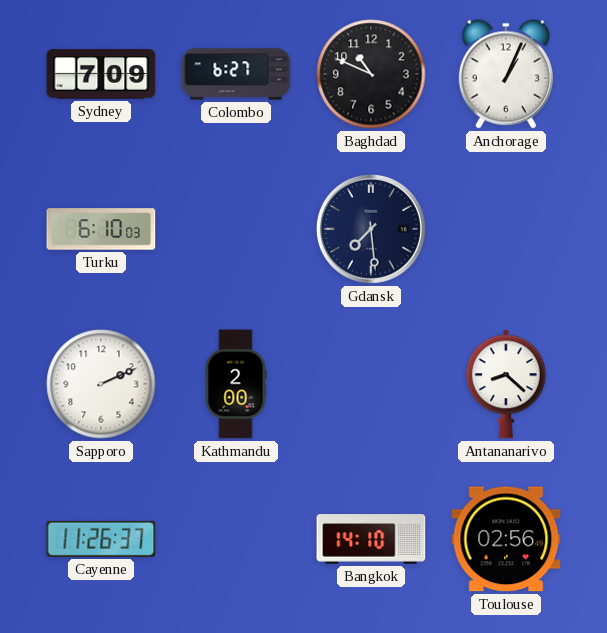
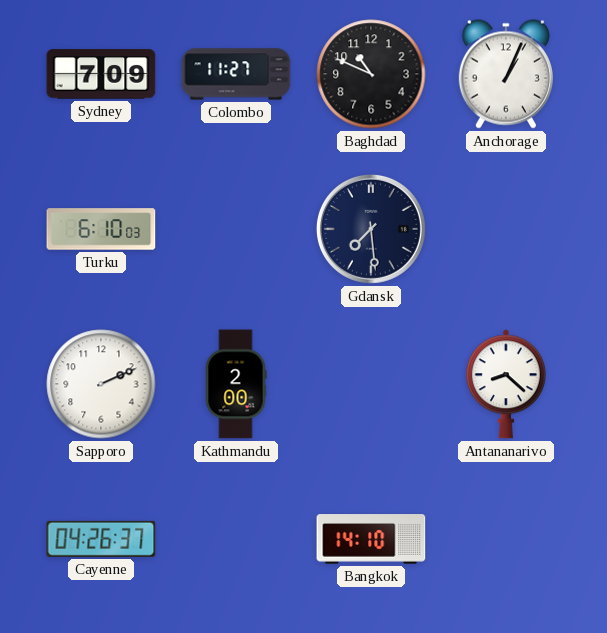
Colombo: 6:27 -> 11:27
Cayenne: 11:26 -> 04:26
Toulouse: 02:56 -> none
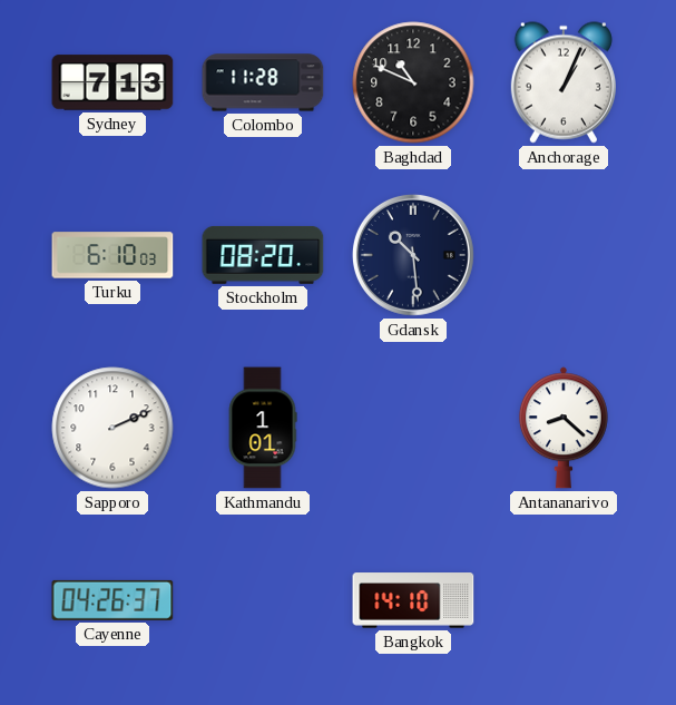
Sydney: 7:09 -> 7:13
Colombo: 11:27 -> 11:28
Stockholm: none -> 08:20
Gdansk: 7:29 -> 10:29
Kathmandu: 2:00 -> 1:01
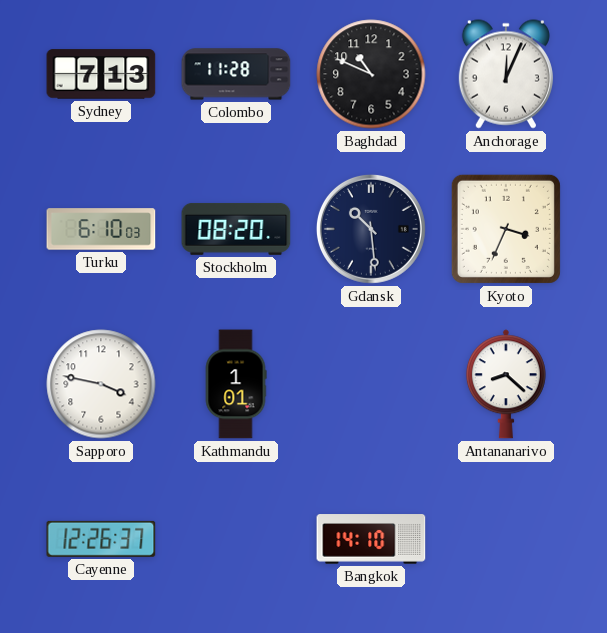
Anchorage: 1:04 -> 12:04
Kyoto: none -> 3:34
Sapporo: 2:11 -> 3:47
Cayenne: 04:26 -> 12:26
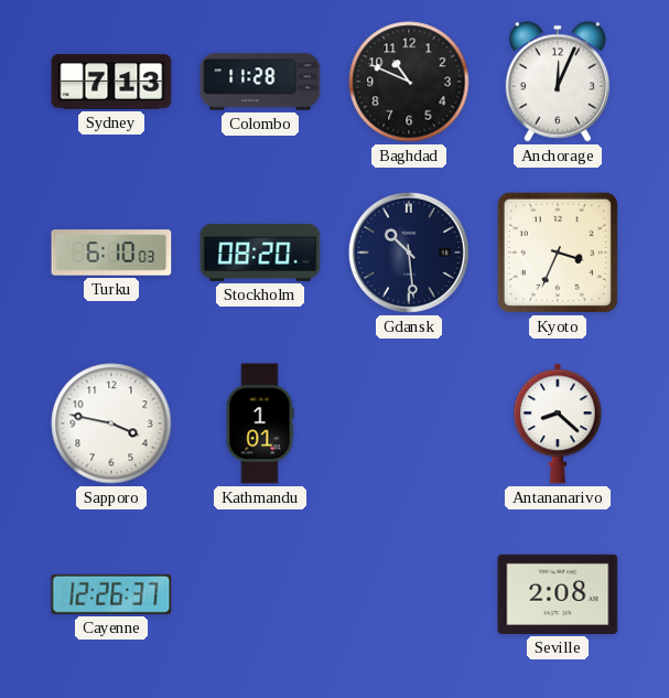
Bangkok: 14:10 -> none
Seville: none -> 2:08
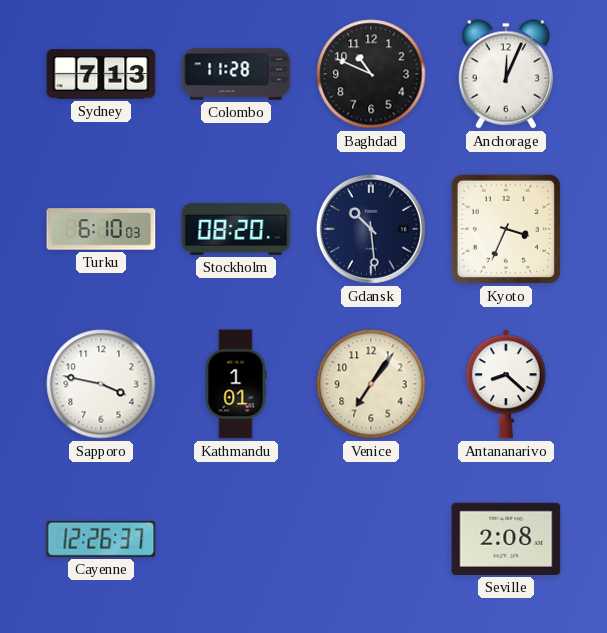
Venice: none -> 7:06
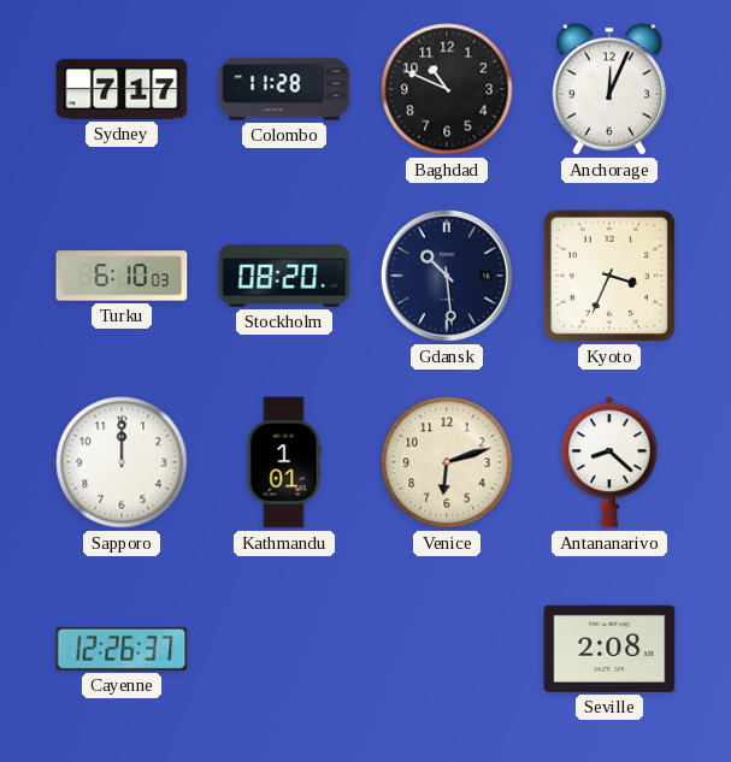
Sydney: 7:13 -> 7:17
Sapporo: 3:47 -> 12:00
Venice: 7:06 -> 6:12
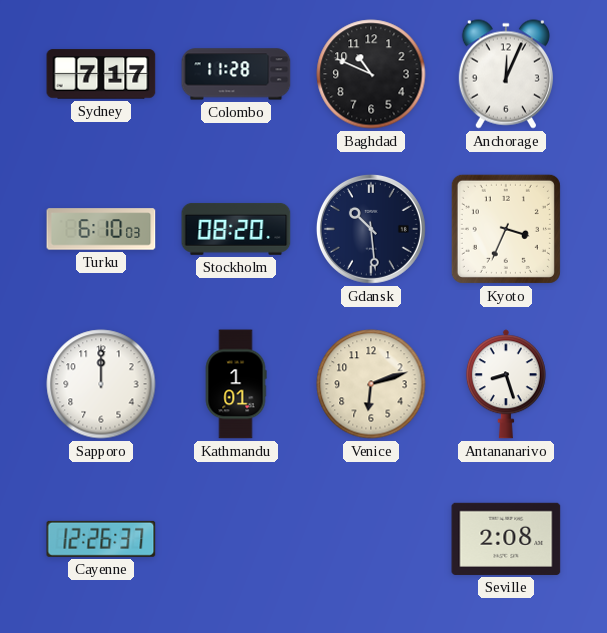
Antananarivo: 8:22 -> 8:27
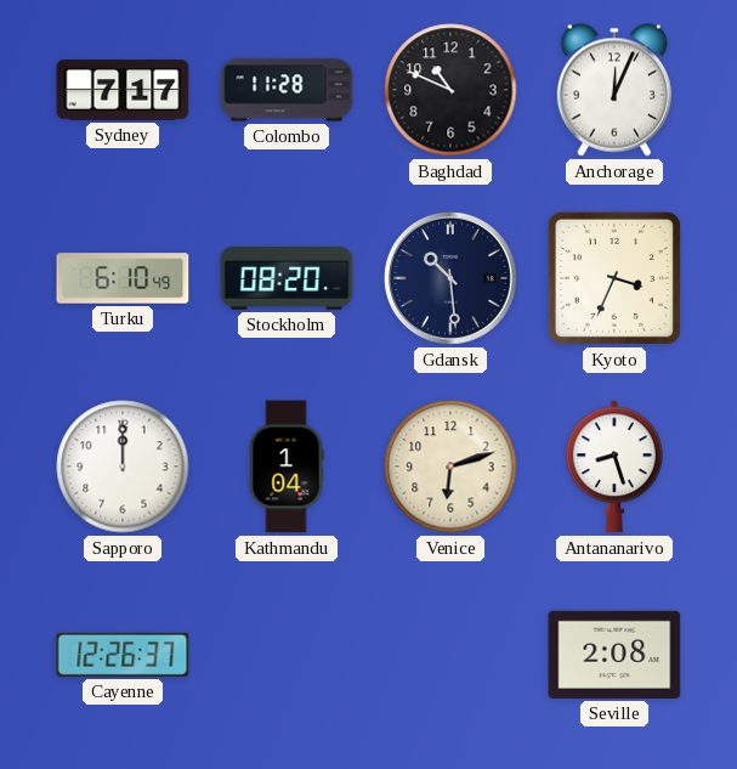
Turku: 6:10:03 -> 6:10:49
Kathmandu: 1:01 -> 1:04
